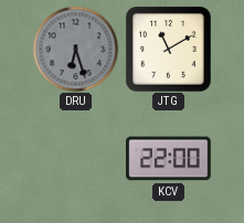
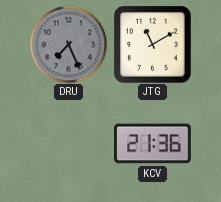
DRU: 6:27 -> 7:26
KCV: 22:00 -> 21:36
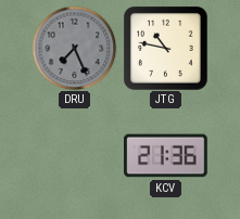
JTG: 11:10 -> 10:47
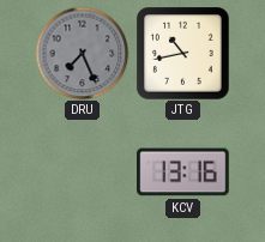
JTG: 10:47 -> 10:43
KCV: 21:36 -> 13:16
